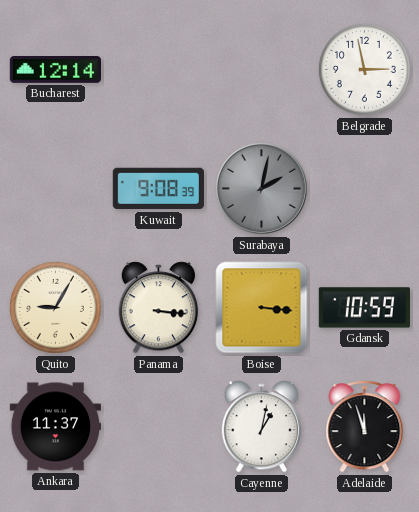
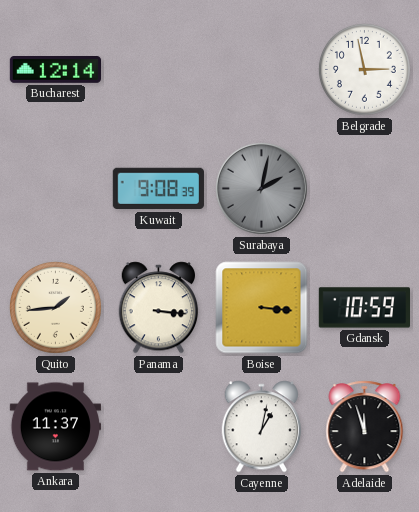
Quito: 9:05 -> 1:44
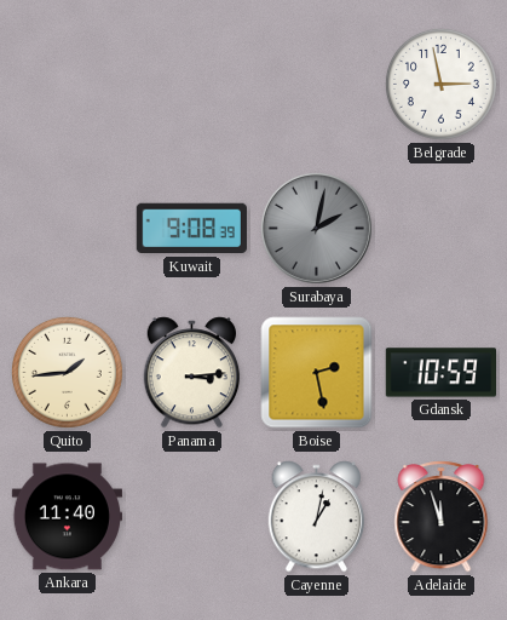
Bucharest: 12:14 -> none
Panama: 3:16 -> 3:14
Boise: 3:16 -> 2:28
Ankara: 11:37 -> 11:40
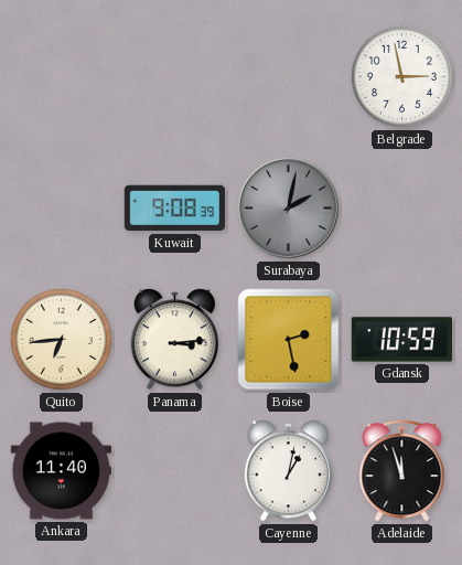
Quito: 1:44 -> 6:44
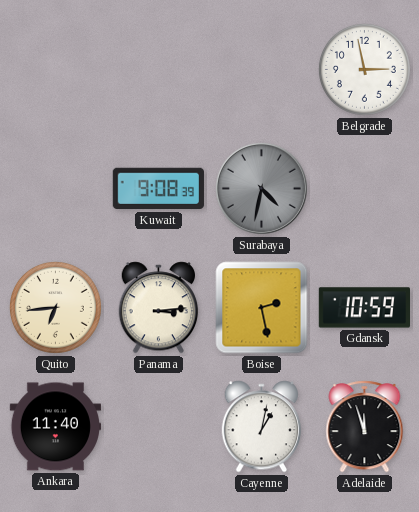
Surabaya: 2:02 -> 4:32
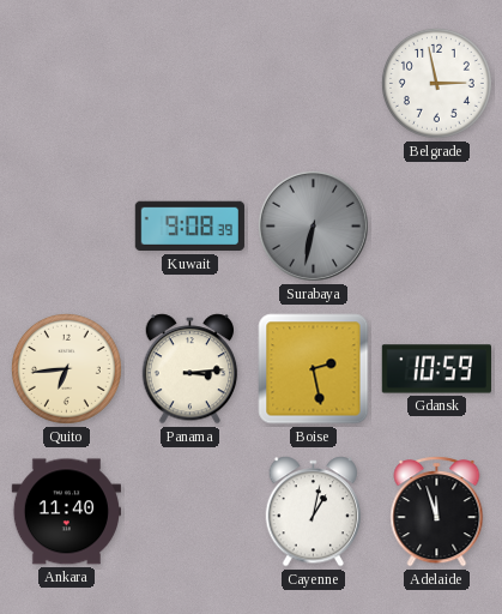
Surabaya: 4:32 -> 6:32
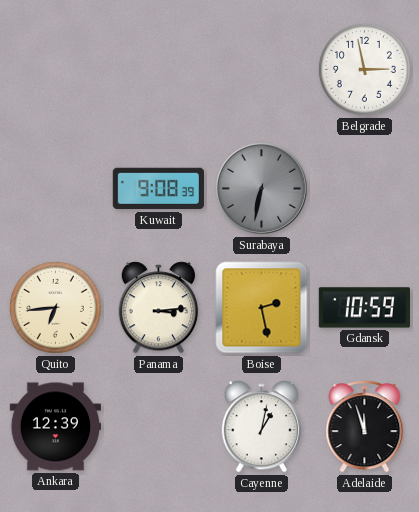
Ankara: 11:40 -> 12:39
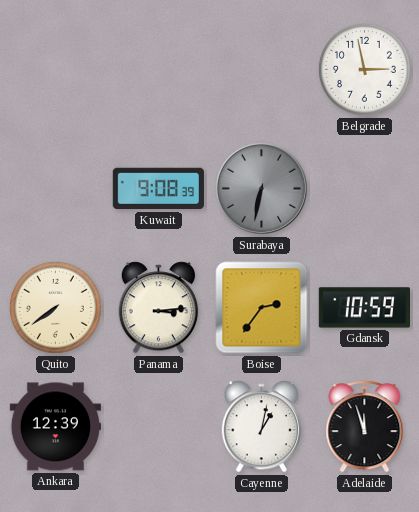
Quito: 6:44 -> 7:39
Boise: 2:28 -> 2:36
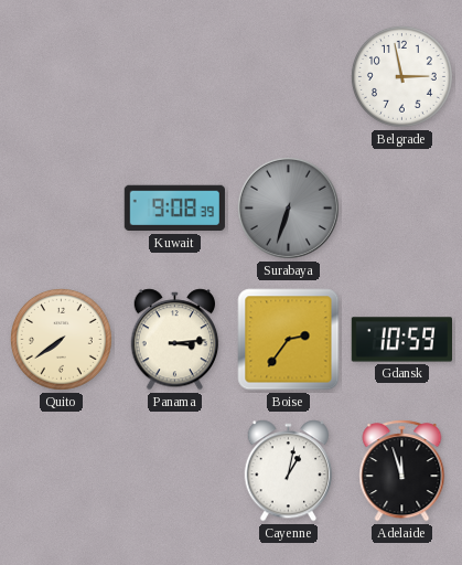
Surabaya: 6:32 -> 6:33
Ankara: 12:39 -> none
